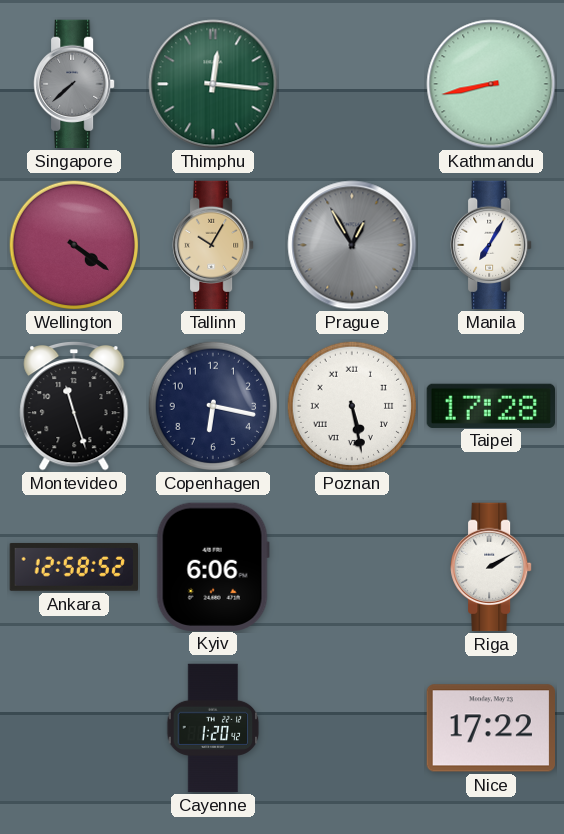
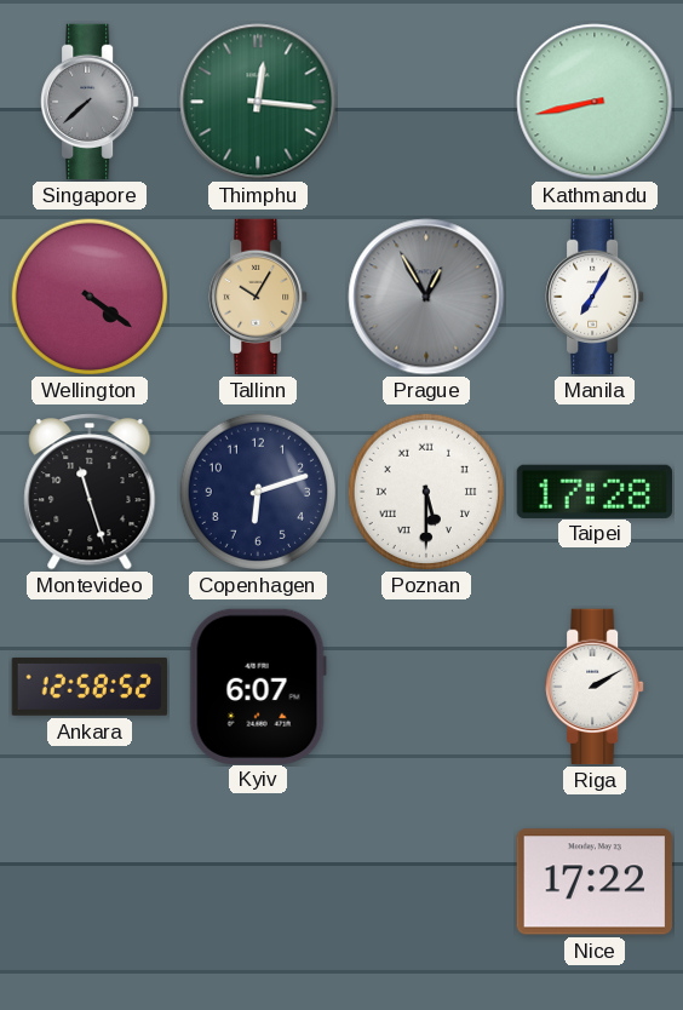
Copenhagen: 6:17 -> 6:12
Poznan: 5:28 -> 5:30
Kyiv: 6:06 -> 6:07
Cayenne: 1:20 -> none
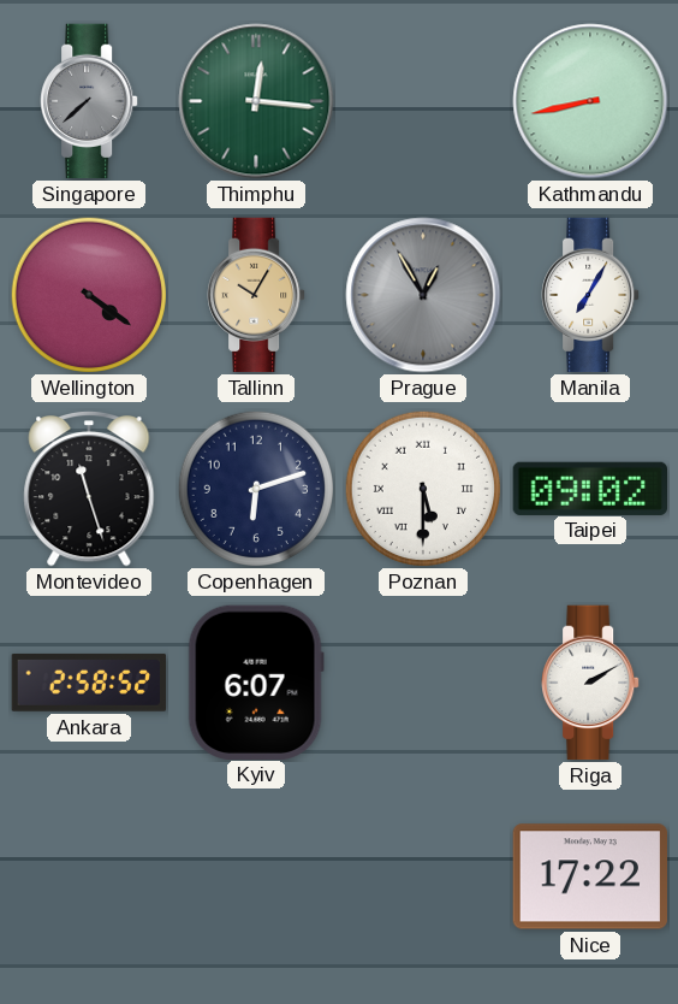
Taipei: 17:28 -> 09:02
Ankara: 12:58 -> 2:58
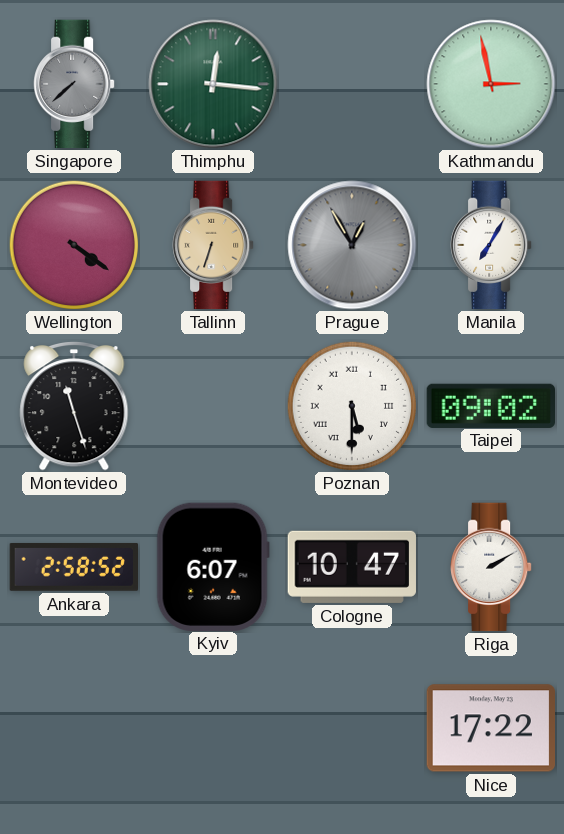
Kathmandu: 8:43 -> 2:58
Tallinn: 10:05 -> 6:33
Copenhagen: 6:12 -> none
Cologne: none -> 10:47
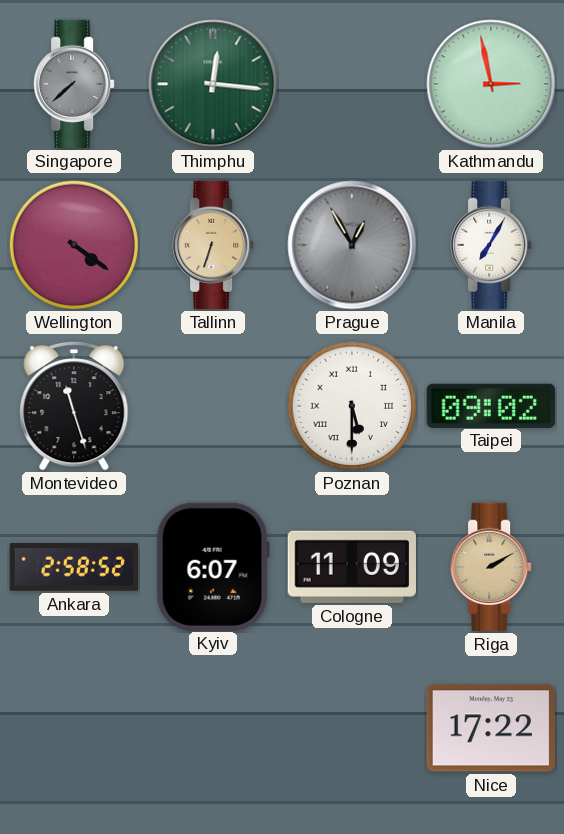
Cologne: 10:47 -> 11:09
Riga dial: white -> champagne
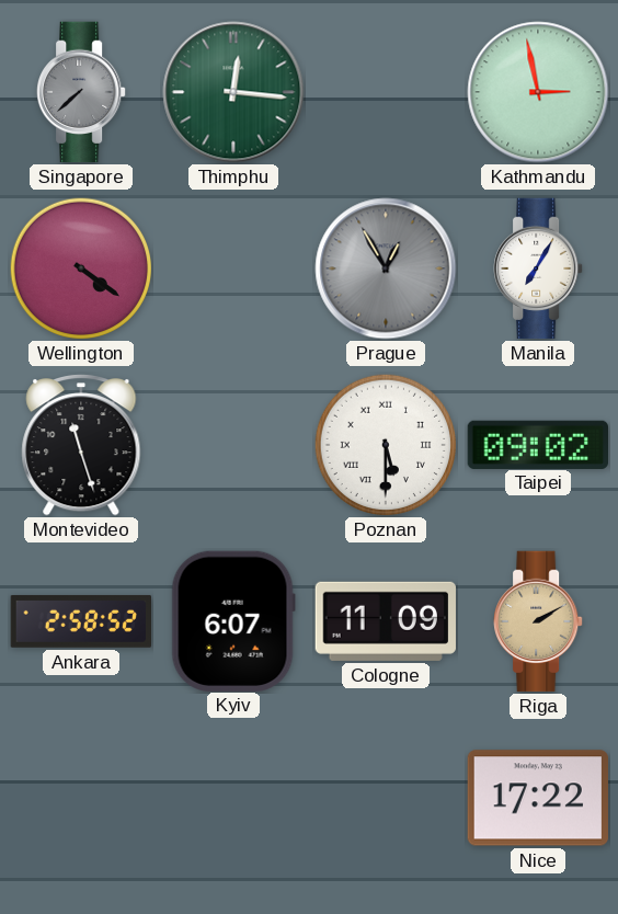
Tallinn: 6:33 -> none
